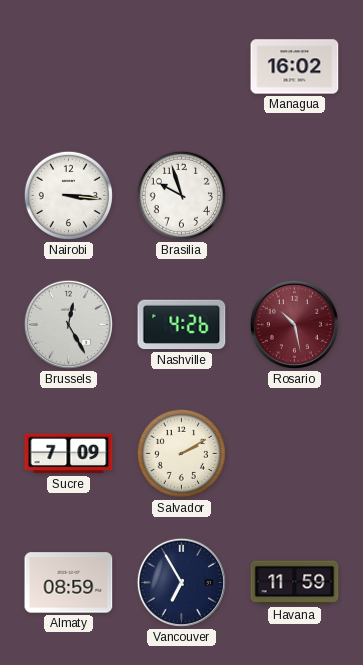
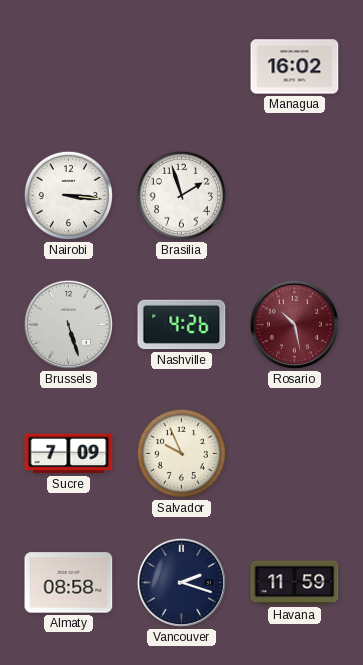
Brasilia: 9:57 -> 1:57
Brussels: 12:25 -> 5:27
Salvador: 2:10 -> 9:56
Almaty: 08:59 -> 08:58
Vancouver: 6:55 -> 2:18
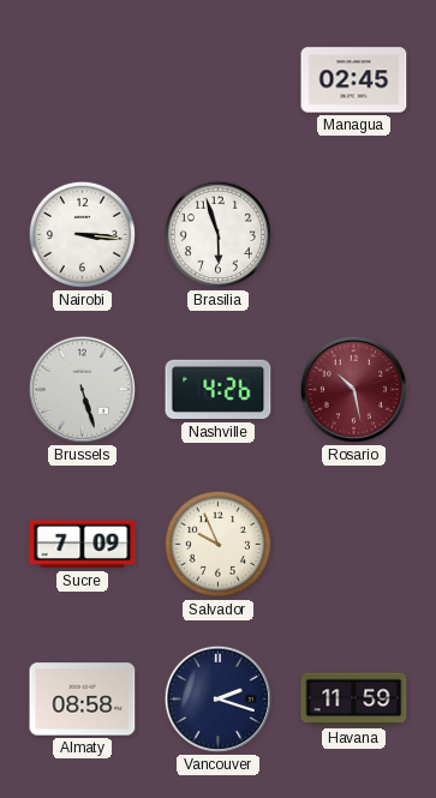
Managua: 16:02 -> 02:45
Brasilia: 1:57 -> 5:57
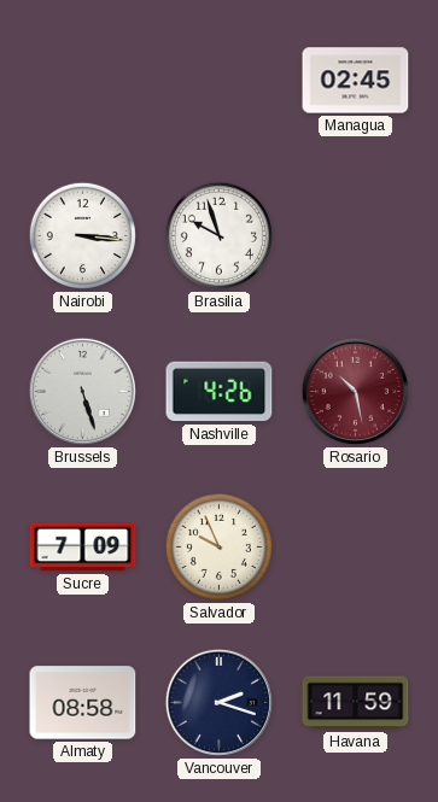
Brasilia: 5:57 -> 9:57
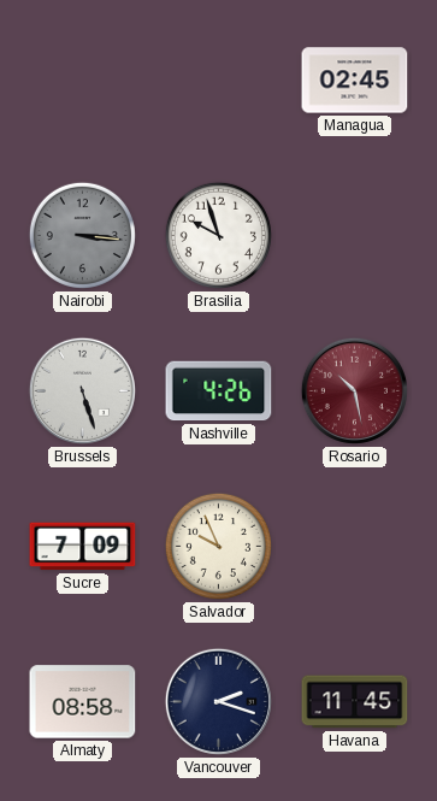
Nairobi dial: white -> grey
Havana: 11:59 -> 11:45
